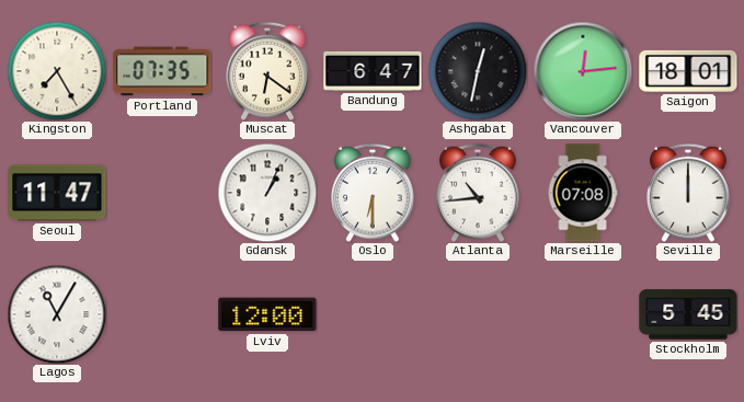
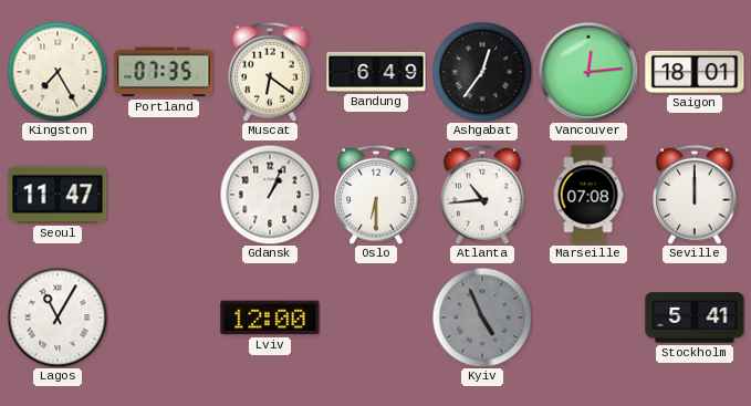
Bandung: 6:47 -> 6:49
Ashgabat: 12:32 -> 12:36
Kyiv: none -> 4:56
Stockholm: 5:45 -> 5:41
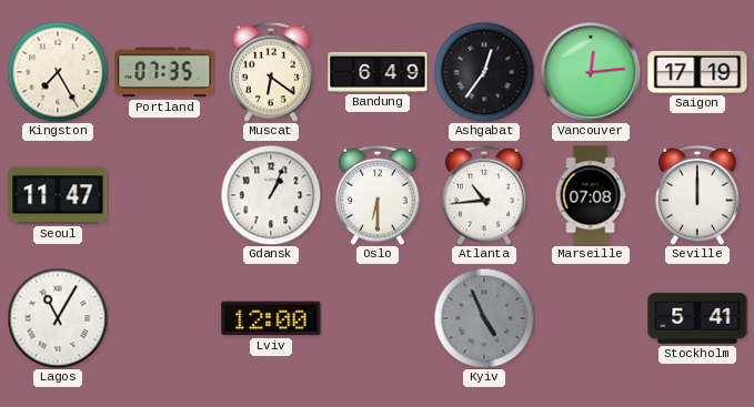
Saigon: 18:01 -> 17:19
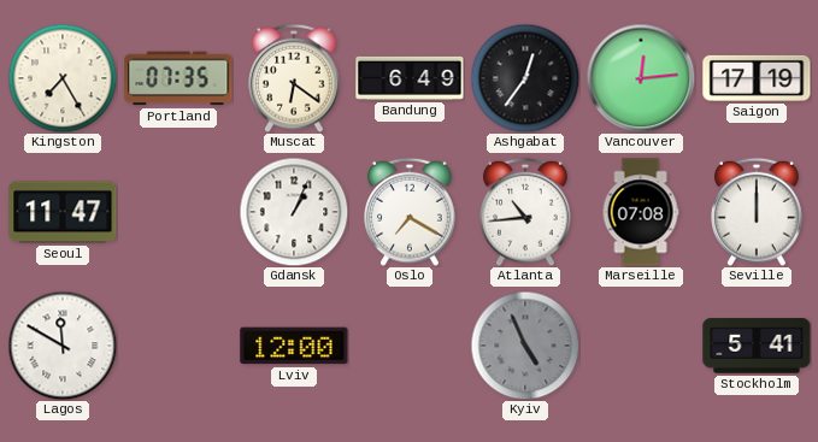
Oslo: 6:30 -> 7:20
Lagos: 11:05 -> 11:50
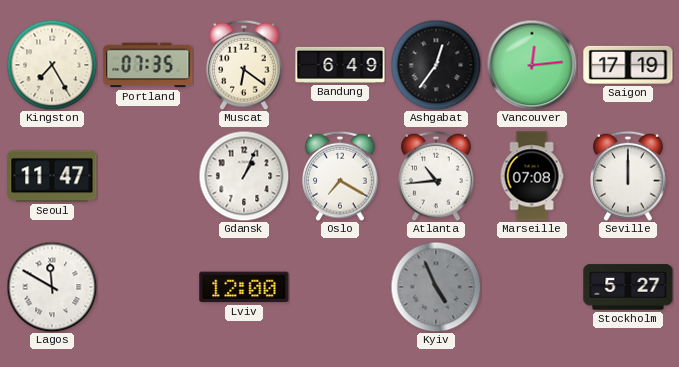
Stockholm: 5:41 -> 5:27
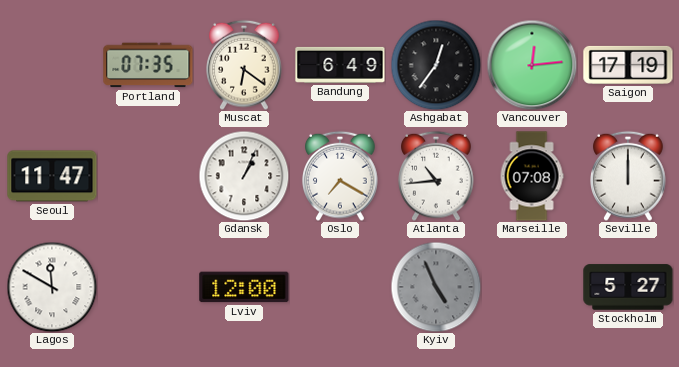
Kingston: 7:25 -> none
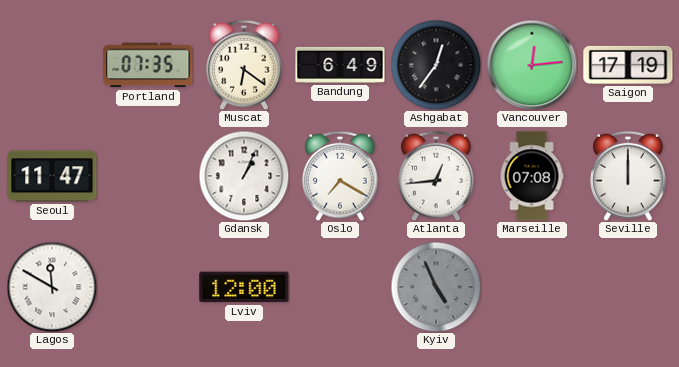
Atlanta: 10:44 -> 12:44
Stockholm: 5:27 -> none
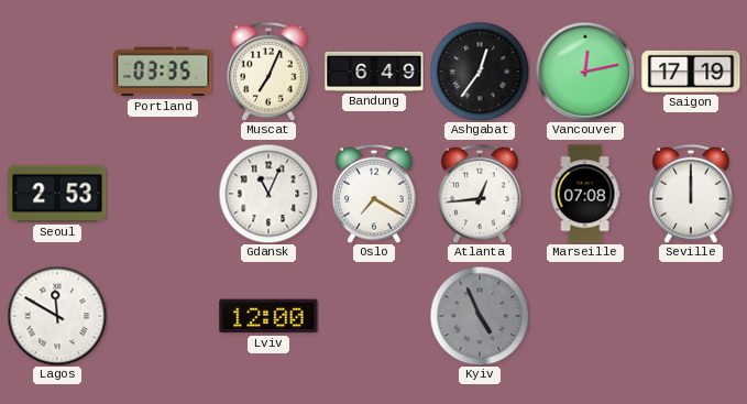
Portland: 07:35 -> 03:35
Muscat: 6:21 -> 7:04
Vancouver: 12:14 -> 12:13
Seoul: 11:47 -> 2:53
Gdansk: 1:04 -> 11:04
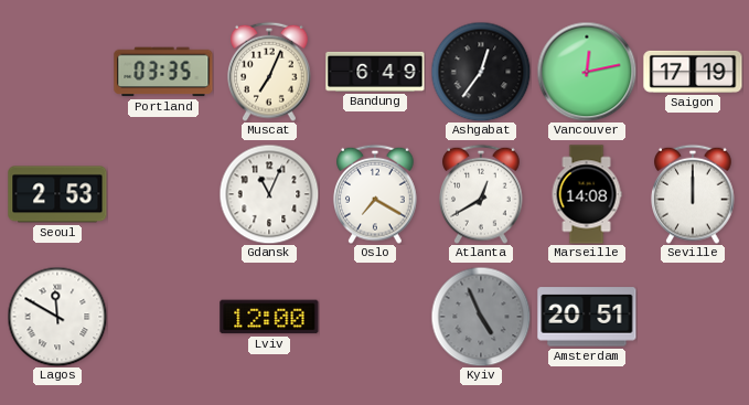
Atlanta: 12:44 -> 12:40
Marseille: 07:08 -> 14:08
Amsterdam: none -> 20:51
